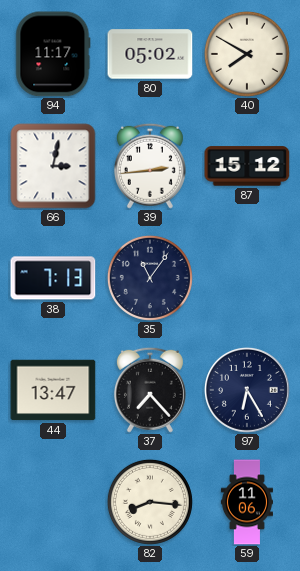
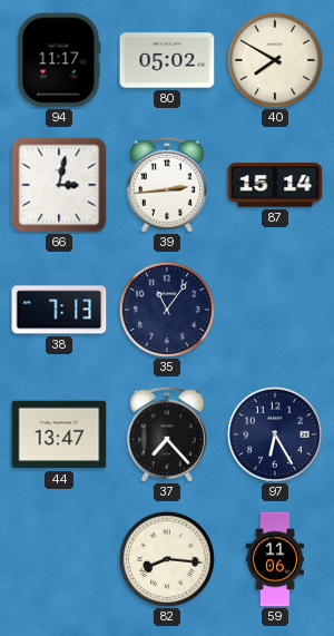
87: 15:12 -> 15:14
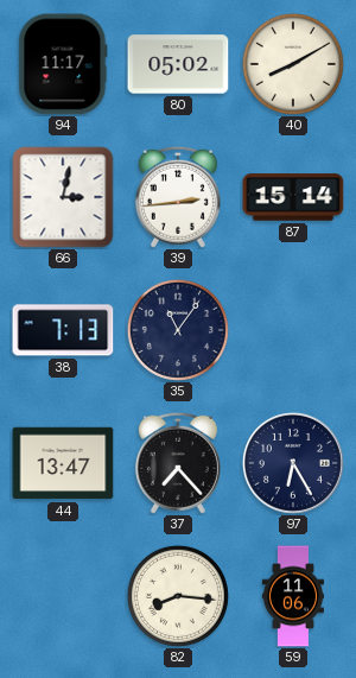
40: 7:50 -> 8:10
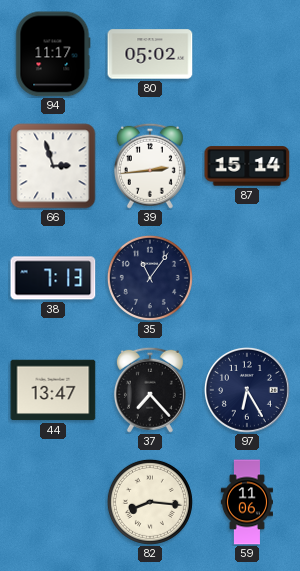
40: 8:10 -> none
66: 3:02 -> 2:57
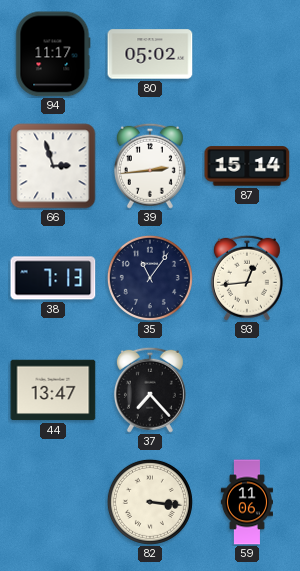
93: none -> 12:44
97: 6:25 -> none
82: 8:16 -> 3:16
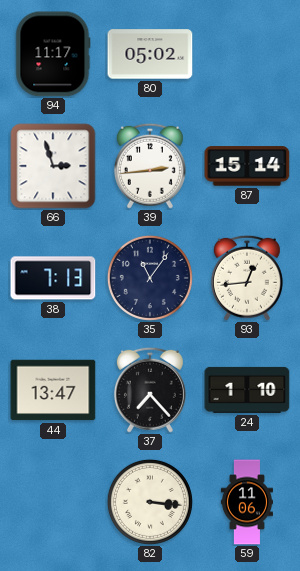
24: none -> 1:10
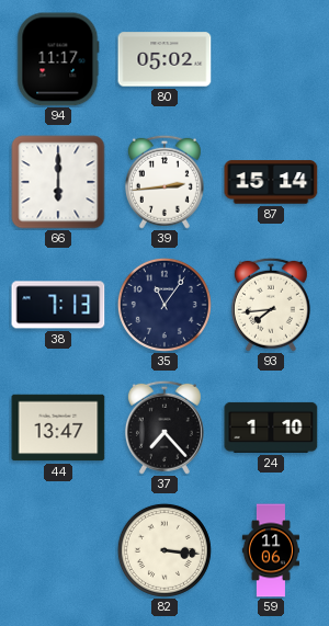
66: 2:57 -> 6:00
93: 12:44 -> 7:44
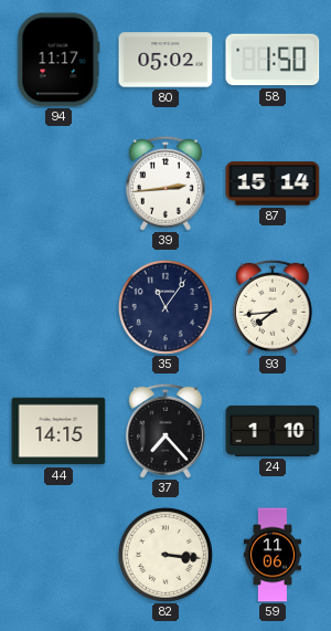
58: none -> 1:50
66: 6:00 -> none
38: 7:13 -> none
44: 13:47 -> 14:15
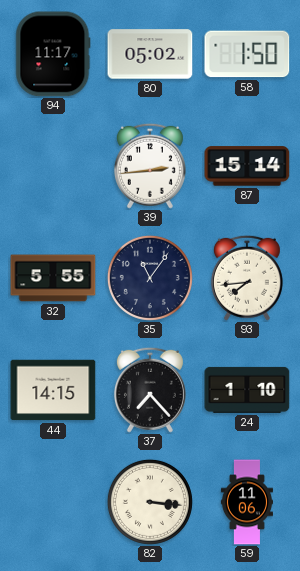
32: none -> 5:55
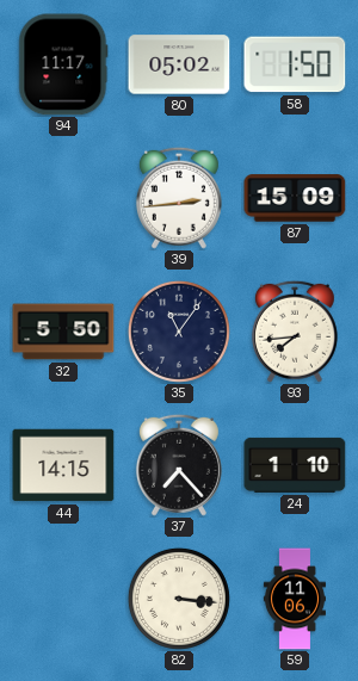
87: 15:14 -> 15:09
32: 5:55 -> 5:50
